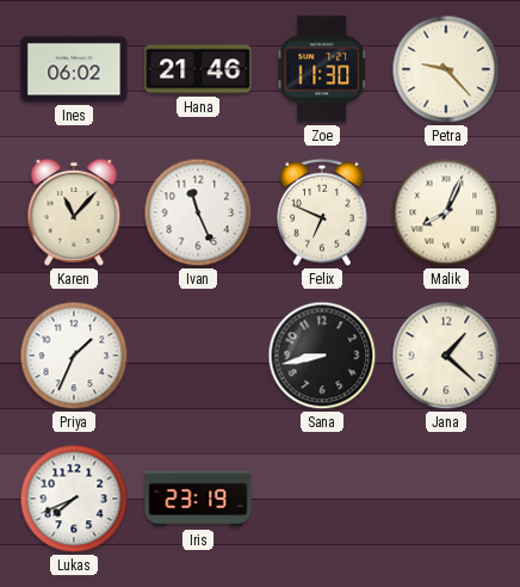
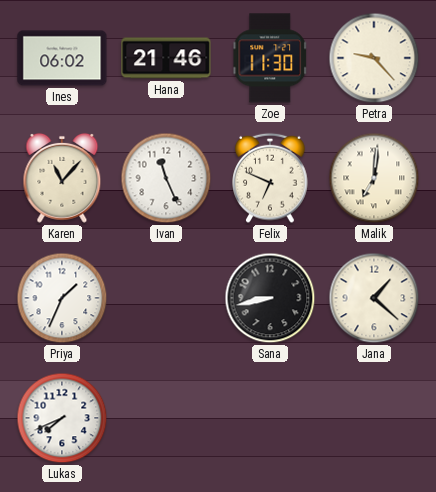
Malik: 8:04 -> 7:01
Iris: 23:19 -> none
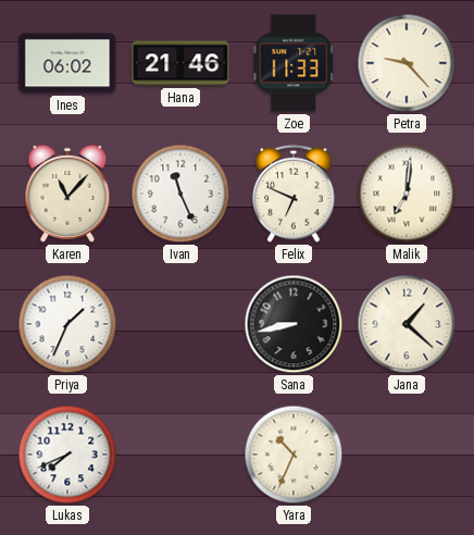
Zoe: 11:30 -> 11:33
Yara: none -> 10:34
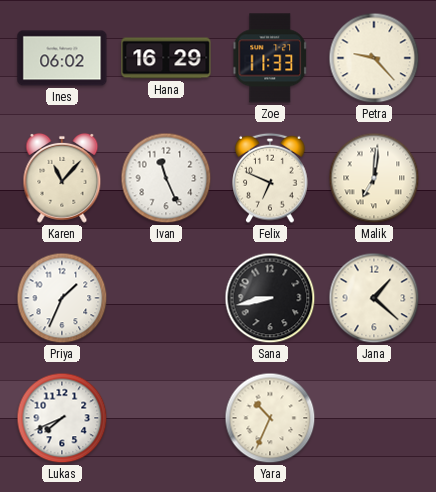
Hana: 21:46 -> 16:29
